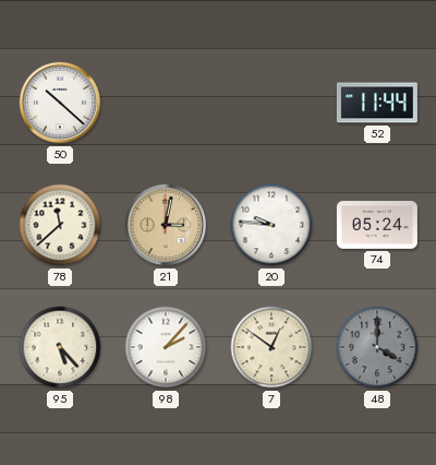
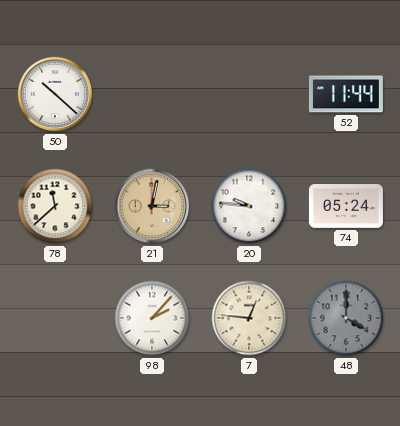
95: 5:23 -> none
7: 12:51 -> 12:46
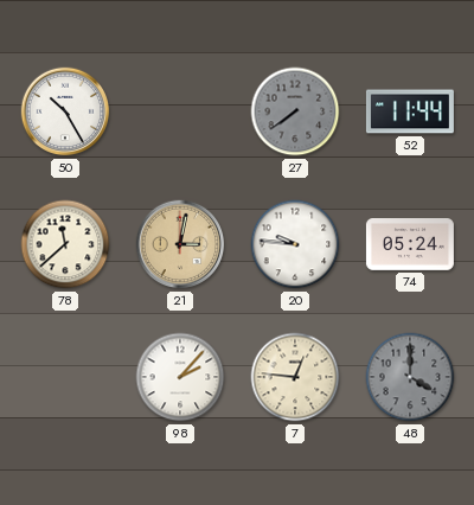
50: 10:22 -> 10:25
27: none -> 7:39
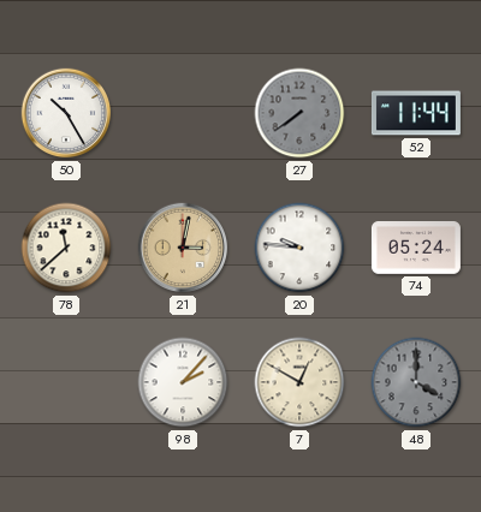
7: 12:46 -> 12:50
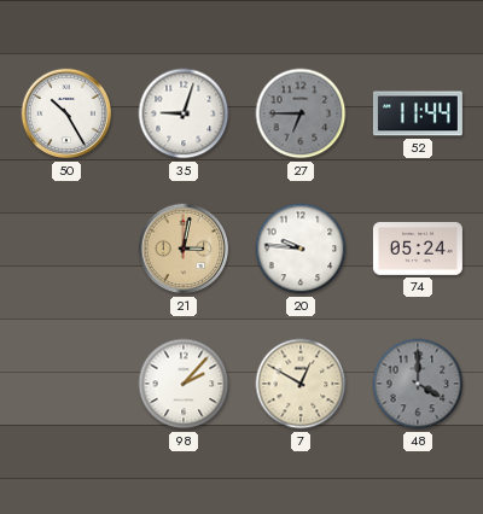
35: none -> 9:03
27: 7:39 -> 6:45
78: 11:38 -> none
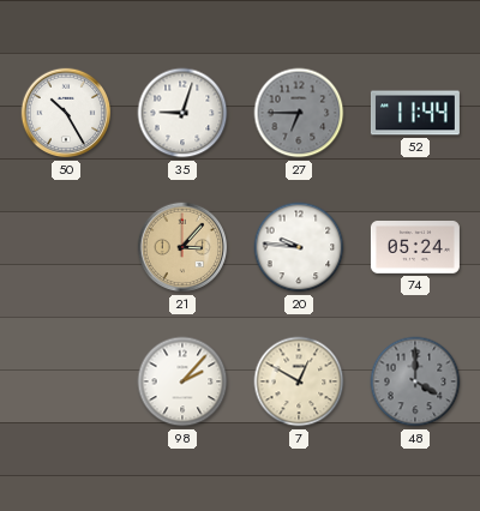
21: 3:02 -> 3:07
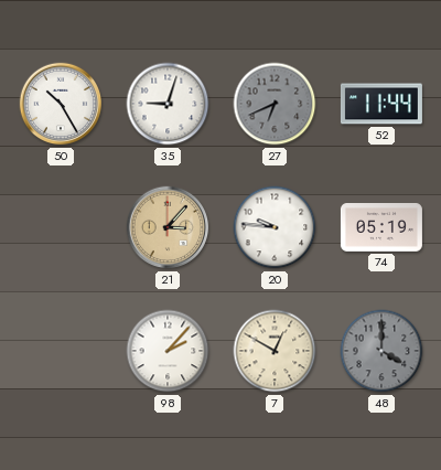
27: 6:45 -> 6:41
74: 05:24 -> 05:19
